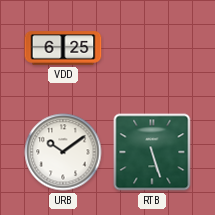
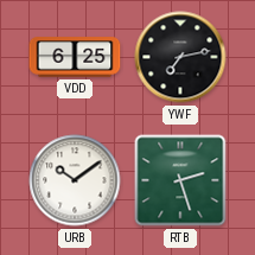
YWF: none -> 7:13
RTB: 5:27 -> 2:27
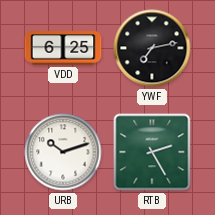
URB: 10:09 -> 10:12
RTB: 2:27 -> 2:25
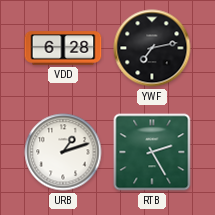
VDD: 6:25 -> 6:28
URB: 10:12 -> 1:12
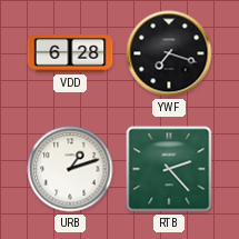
YWF: 7:13 -> 7:18
RTB: 2:25 -> 2:23
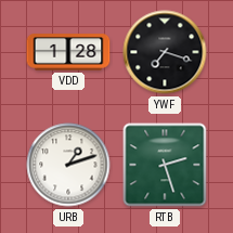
VDD: 6:28 -> 1:28
RTB: 2:23 -> 2:27
